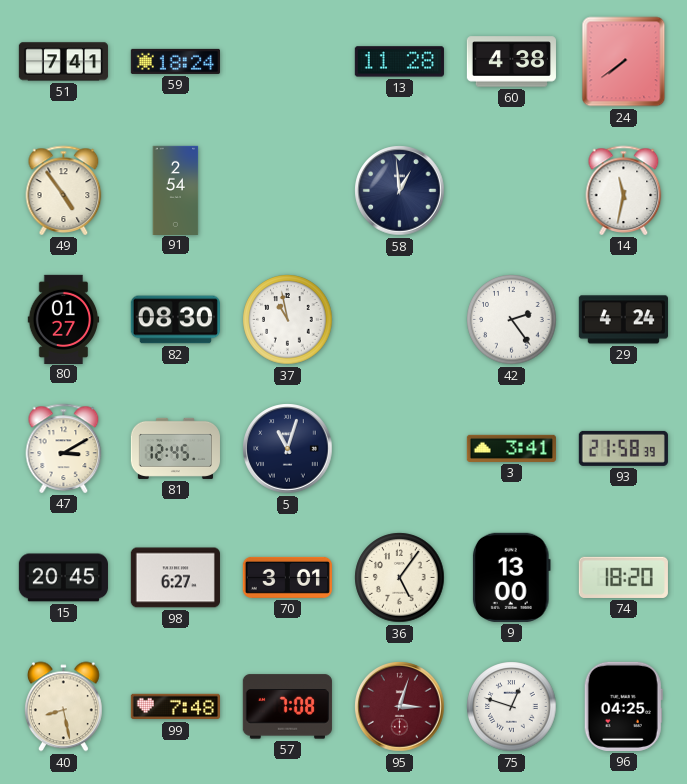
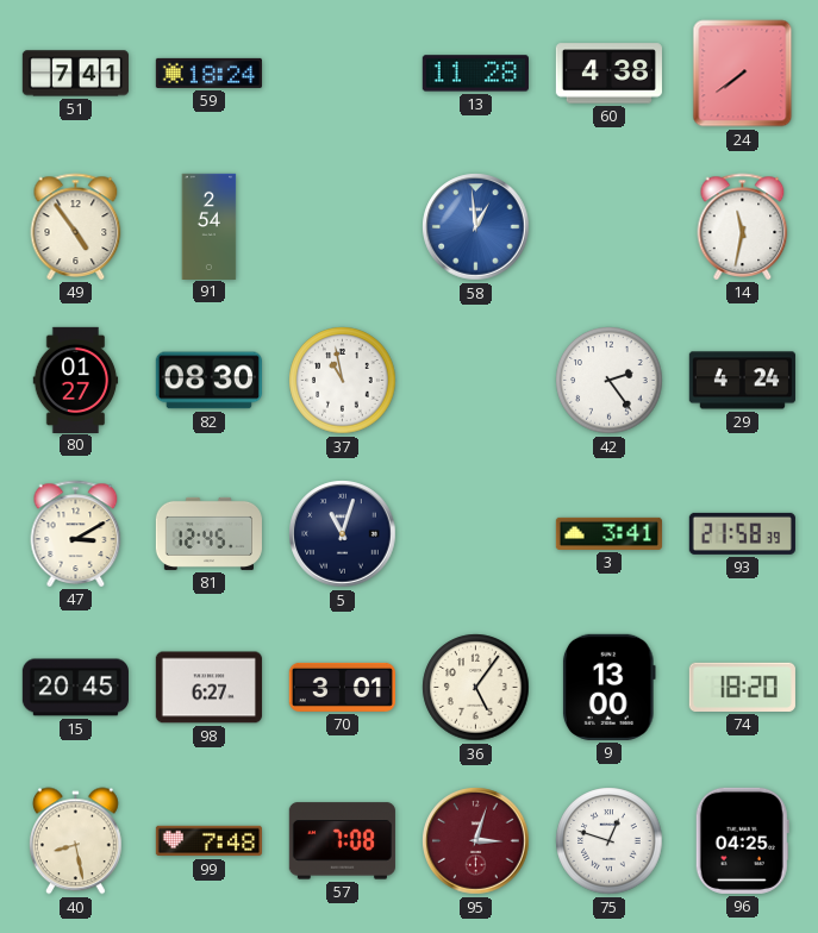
58 dial: navy -> blue
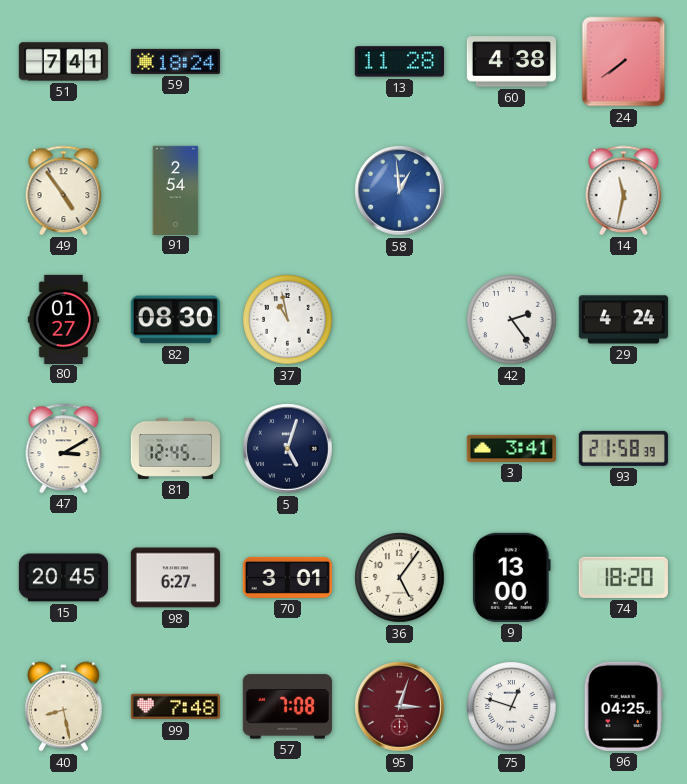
5: 11:03 -> 5:03
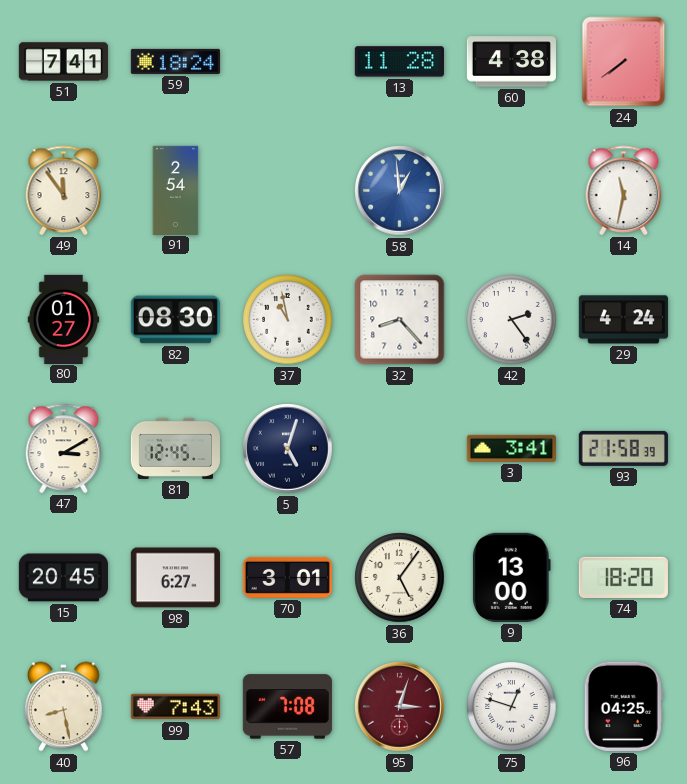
49: 4:54 -> 11:54
32: none -> 8:23
99: 7:48 -> 7:43
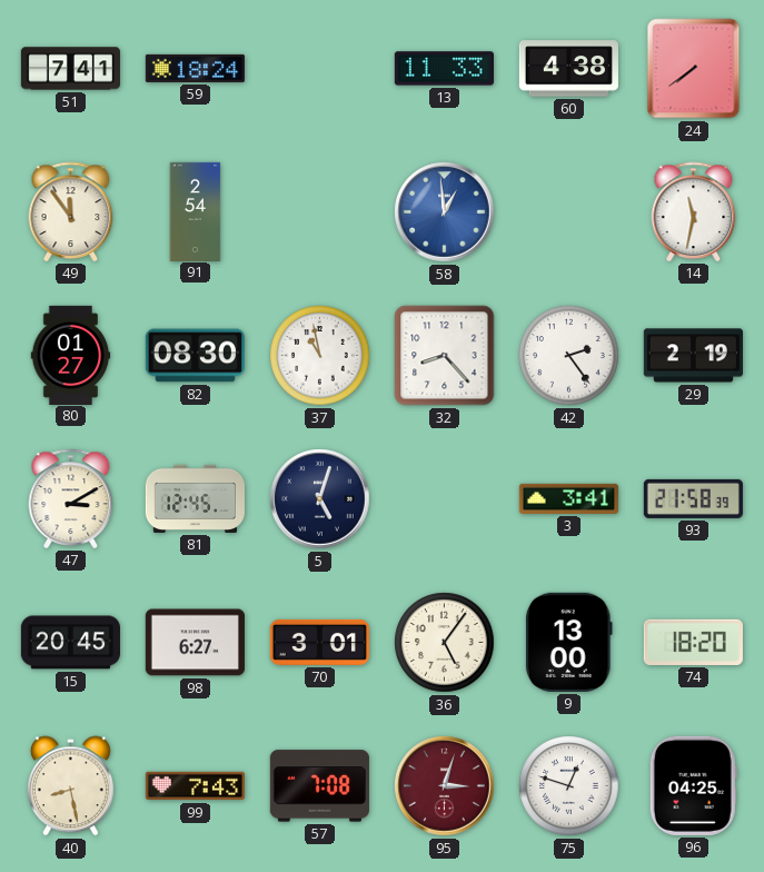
13: 11:28 -> 11:33
29: 4:24 -> 2:19
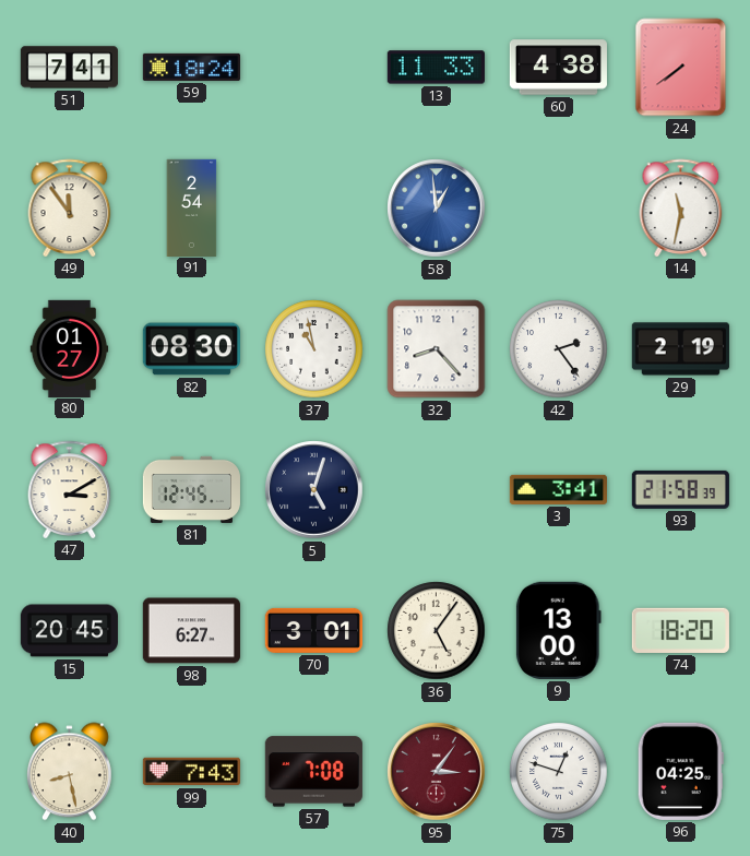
95: 3:03 -> 3:06
